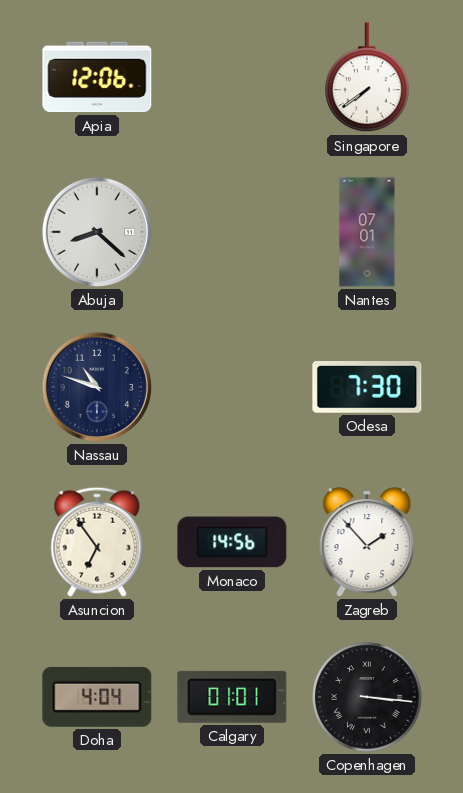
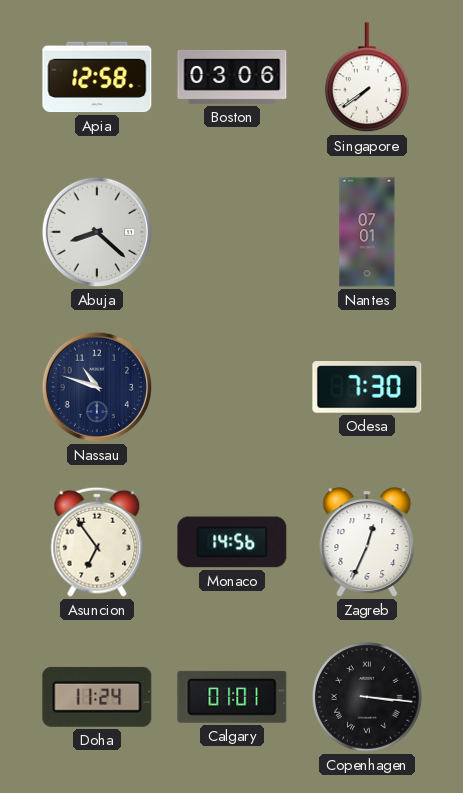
Apia: 12:06 -> 12:58
Boston: none -> 03:06
Zagreb: 1:53 -> 12:34
Doha: 4:04 -> 11:24
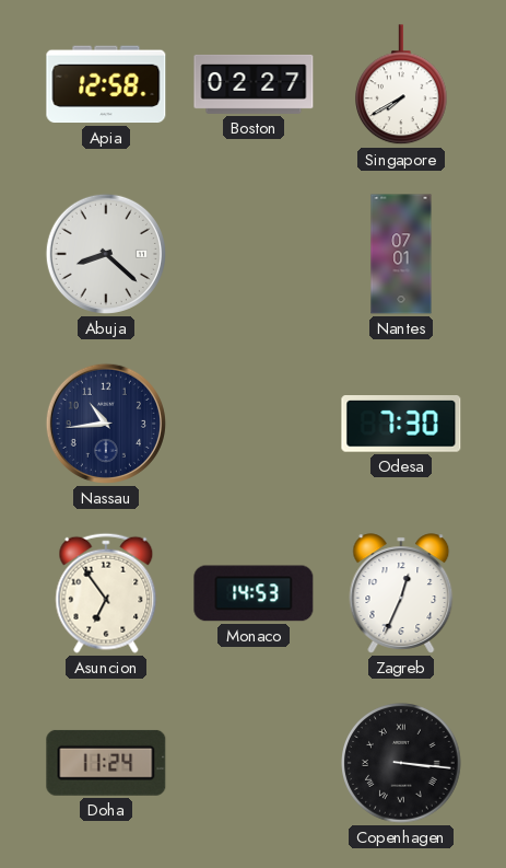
Boston: 03:06 -> 02:27
Singapore: 7:39 -> 7:40
Nassau: 10:48 -> 10:44
Monaco: 14:56 -> 14:53
Calgary: 01:01 -> none
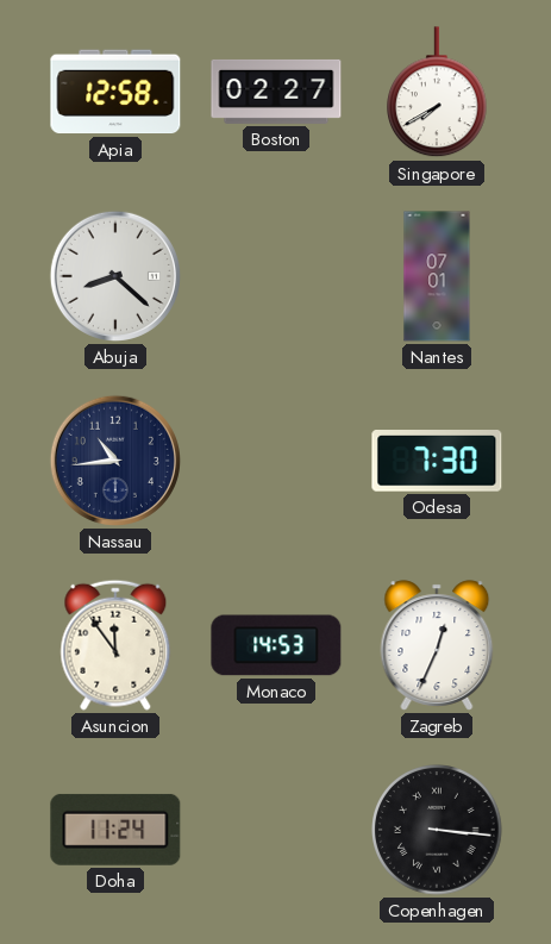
Asuncion: 6:54 -> 11:54
